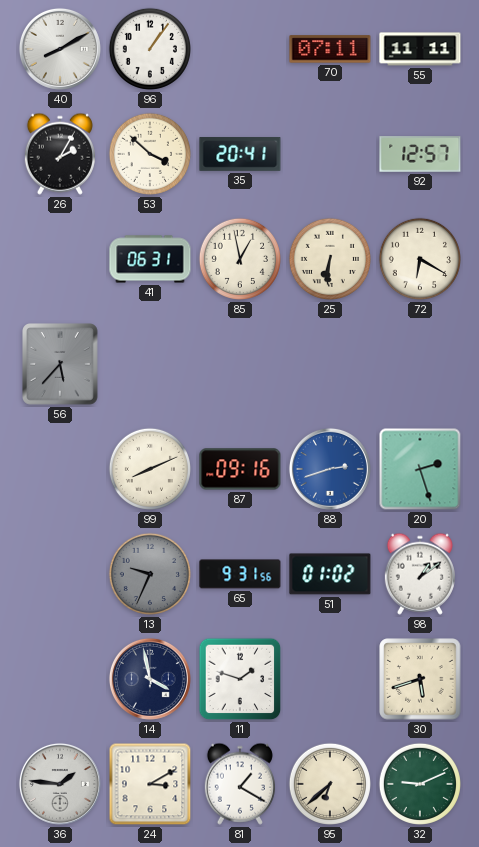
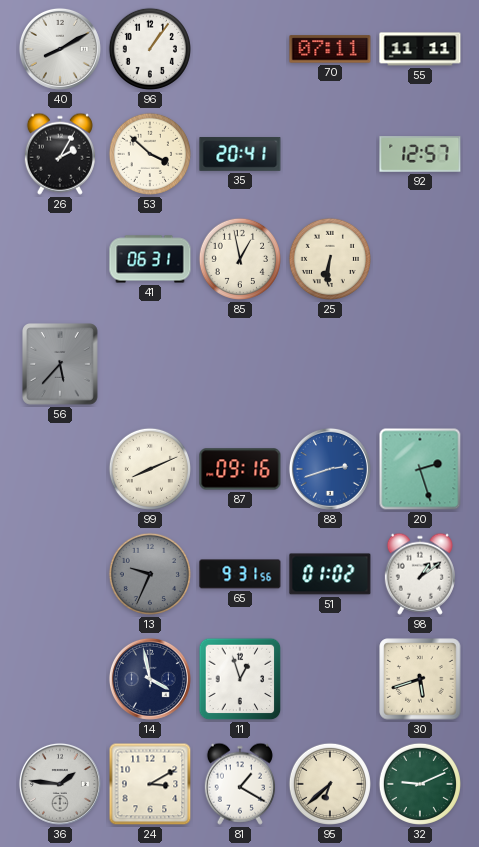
72: 6:20 -> none
11: 1:48 -> 12:57
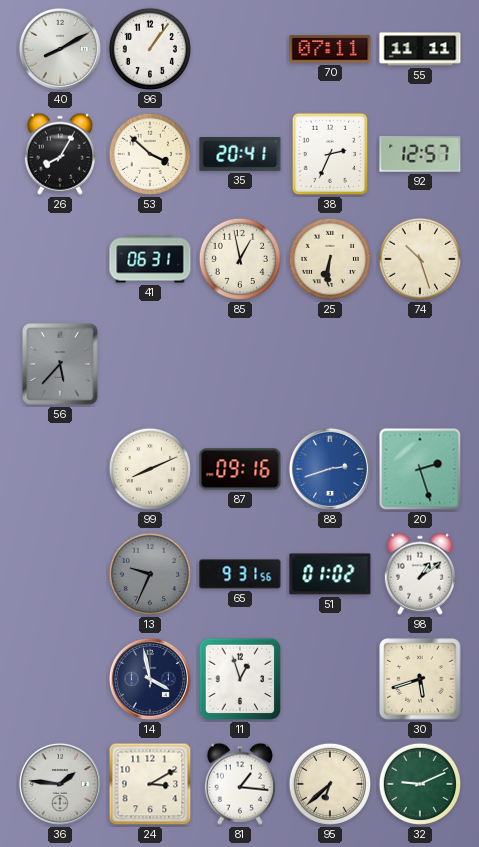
26: 2:05 -> 8:05
38: none -> 2:34
74: none -> 10:27
81: 1:20 -> 1:16
